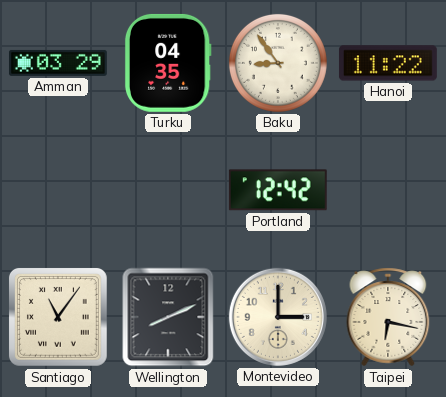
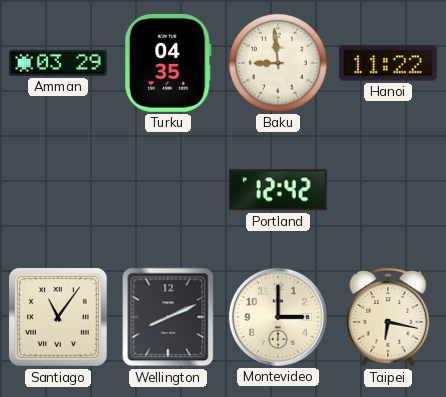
Baku: 8:54 -> 8:59
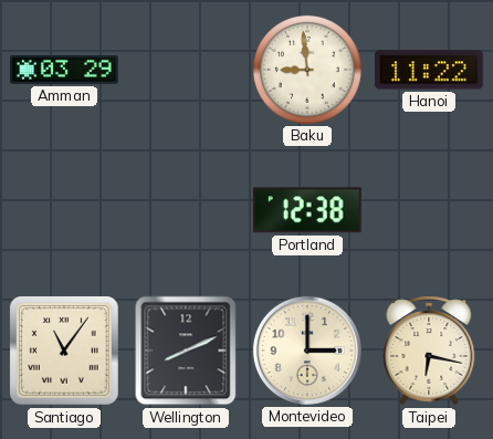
Turku: 04:35 -> none
Portland: 12:42 -> 12:38
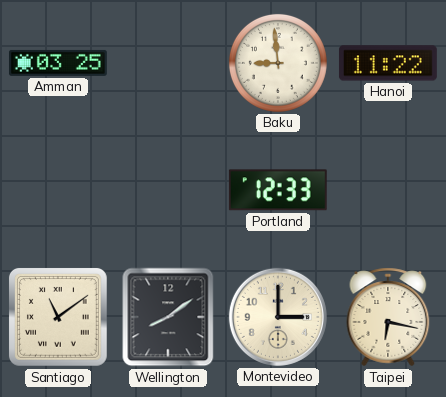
Amman: 03:29 -> 03:25
Portland: 12:38 -> 12:33
Santiago: 11:06 -> 11:09
Wellington: 8:11 -> 8:09
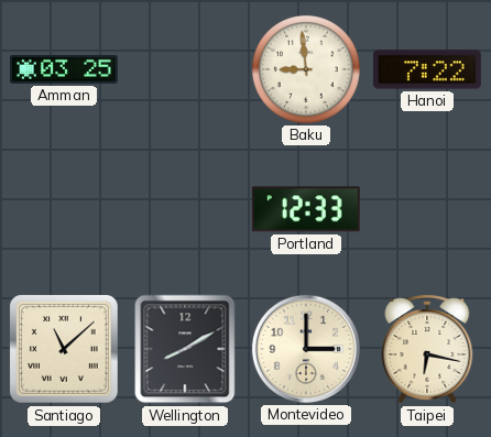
Hanoi: 11:22 -> 7:22
Santiago: 11:09 -> 11:08
Wellington: 8:09 -> 8:10
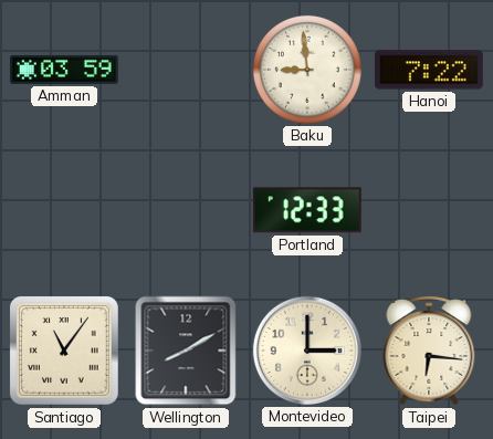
Amman: 03:25 -> 03:59
Santiago: 11:08 -> 11:06
Taipei: 6:17 -> 6:16
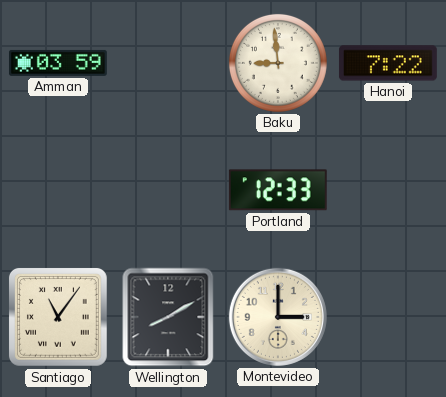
Taipei: 6:16 -> none
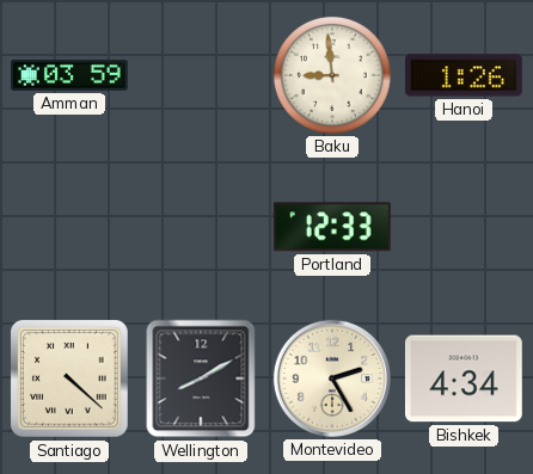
Hanoi: 7:22 -> 1:26
Santiago: 11:06 -> 4:22
Montevideo: 3:00 -> 2:25
Bishkek: none -> 4:34
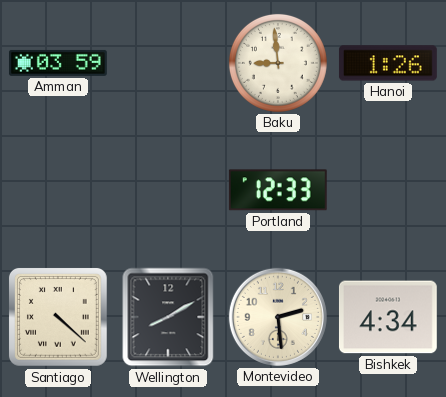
Montevideo: 2:25 -> 2:29
